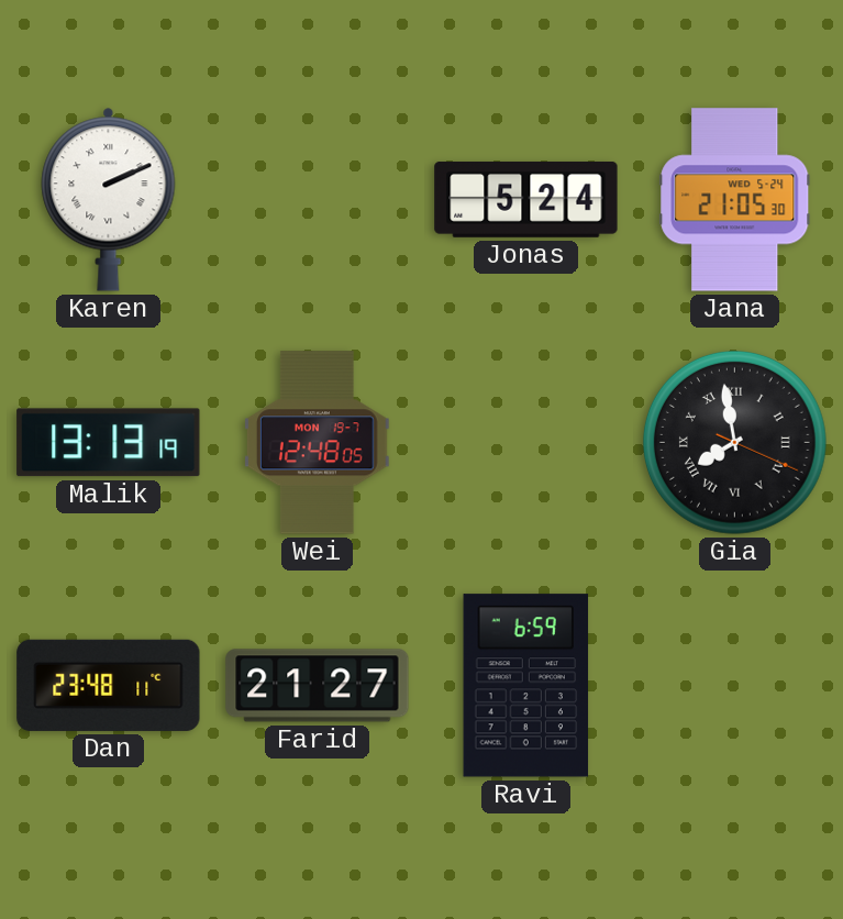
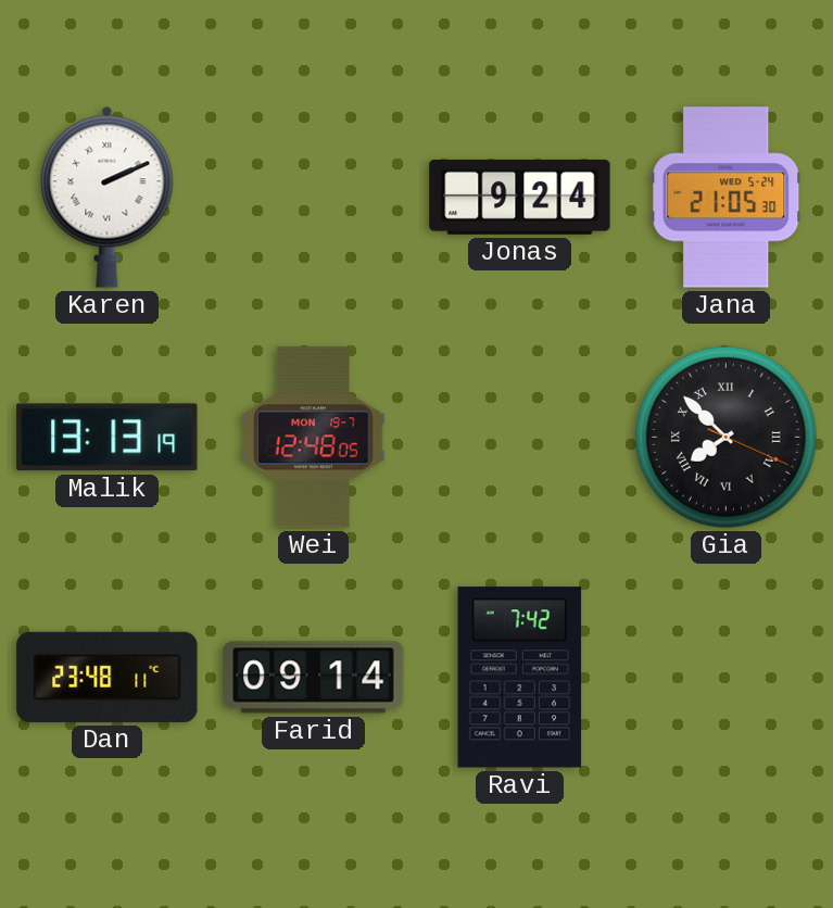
Jonas: 5:24 -> 9:24
Gia: 7:58 -> 7:52
Farid: 21:27 -> 09:14
Ravi: 6:59 -> 7:42
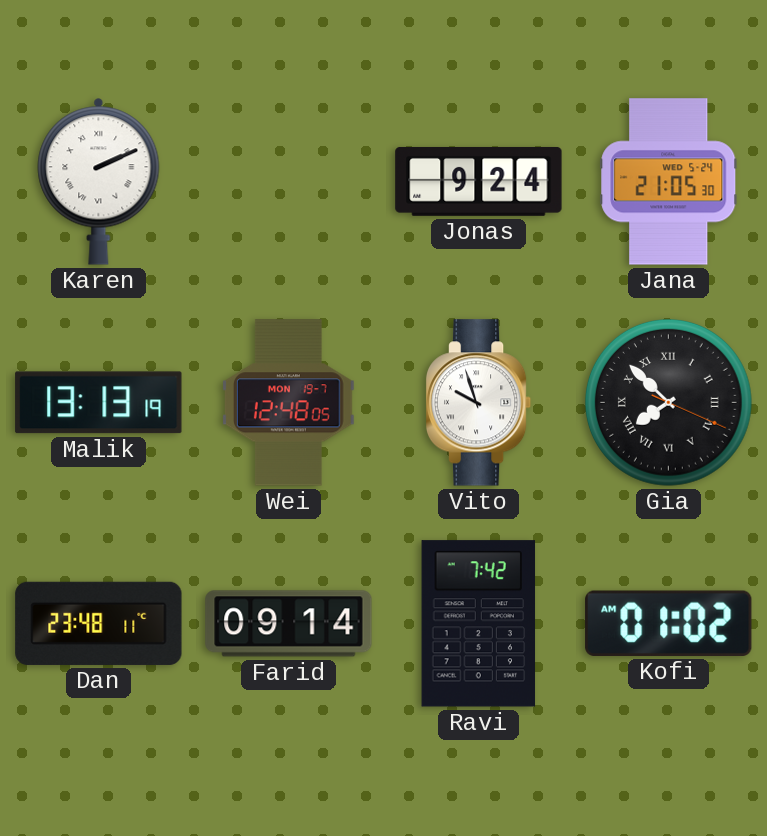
Vito: none -> 9:57
Kofi: none -> 01:02
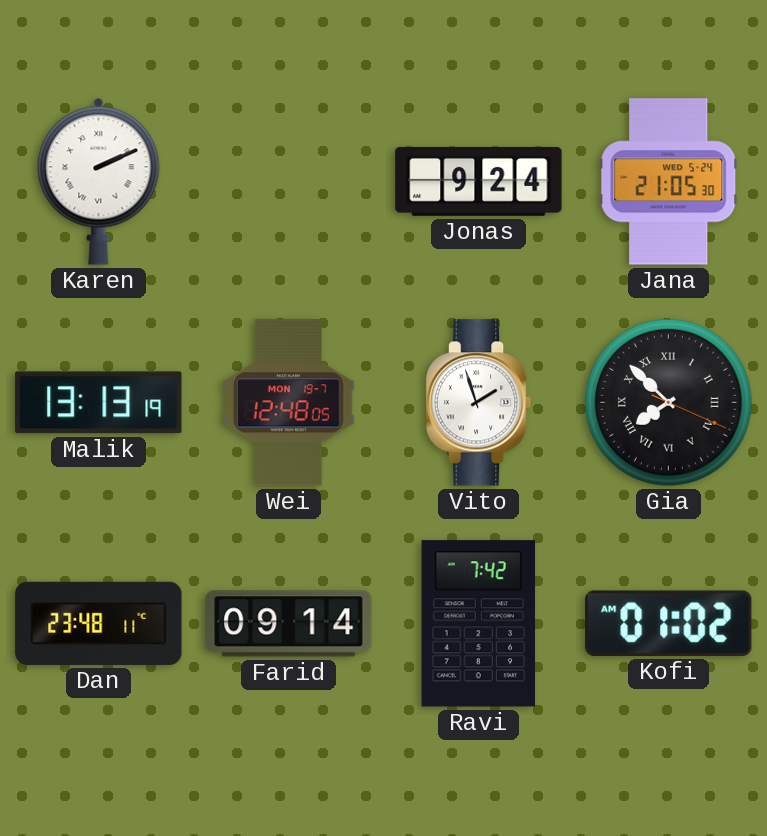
Vito: 9:57 -> 1:57
